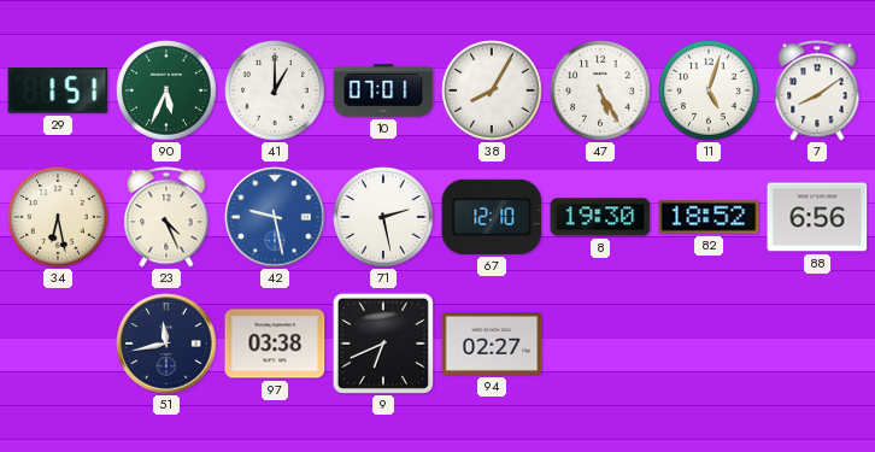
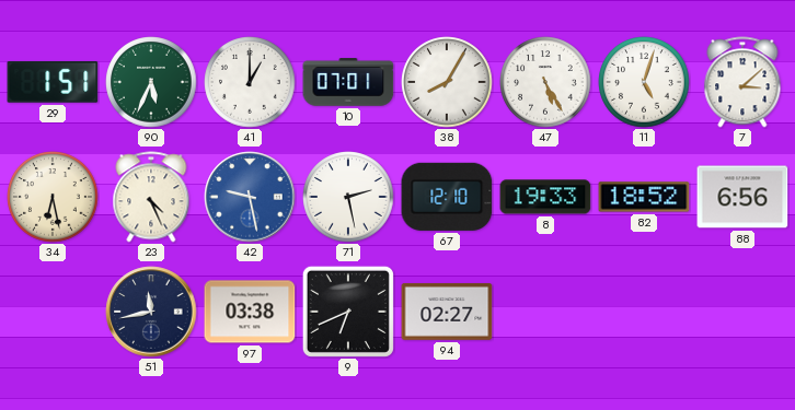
7: 8:09 -> 3:08
8: 19:30 -> 19:33
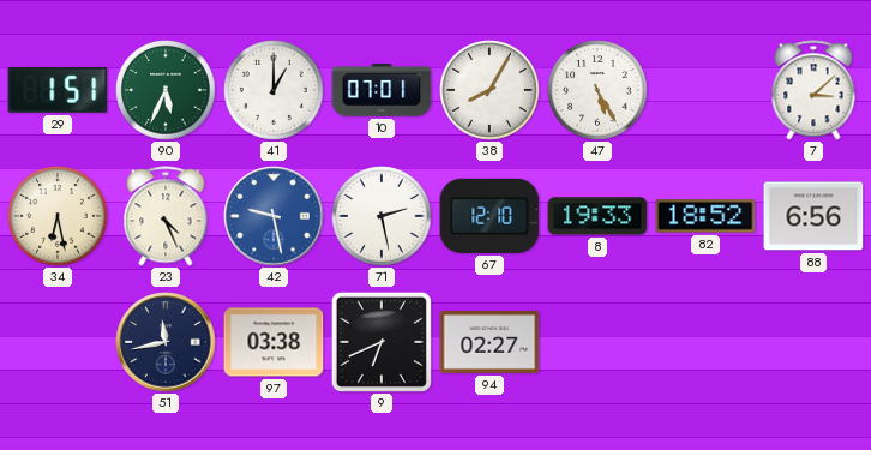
11: 5:03 -> none
